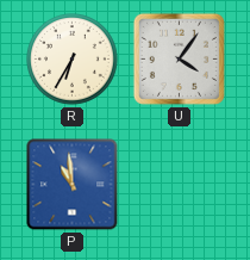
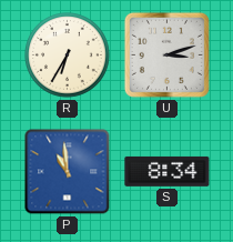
U: 4:06 -> 3:12
S: none -> 8:34
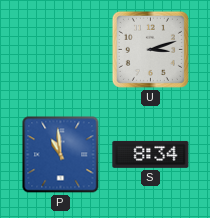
R: 6:35 -> none
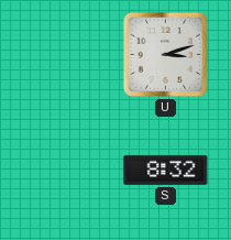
P: 10:59 -> none
S: 8:34 -> 8:32
